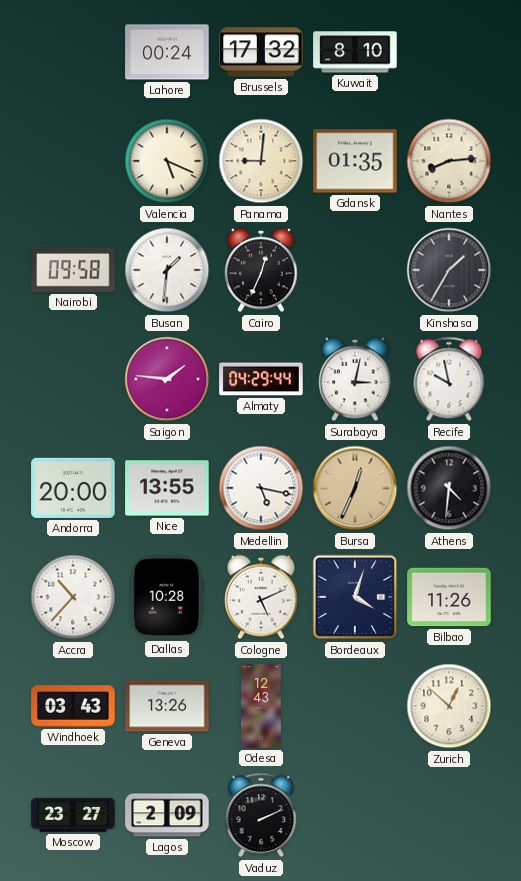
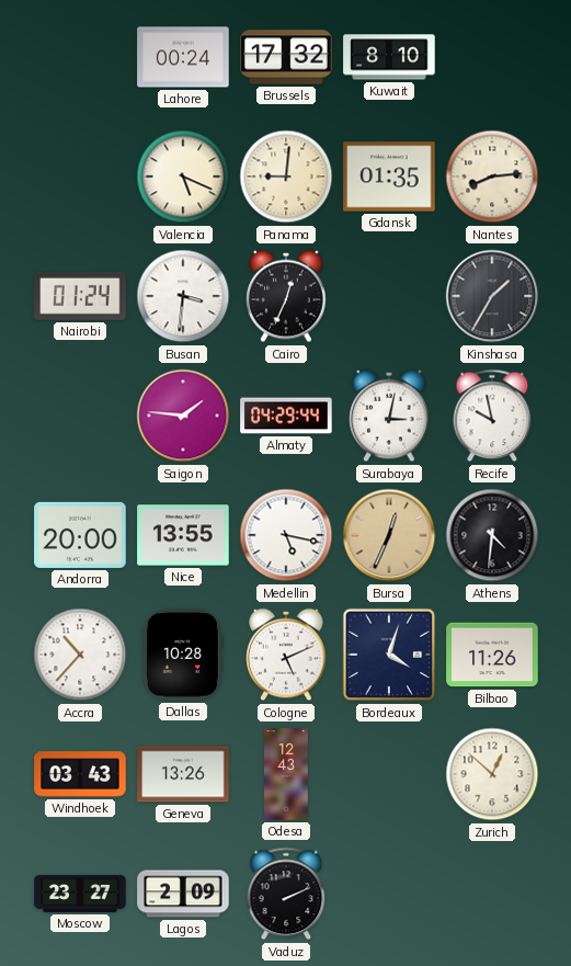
Nairobi: 09:58 -> 01:24
Busan: 1:31 -> 3:31
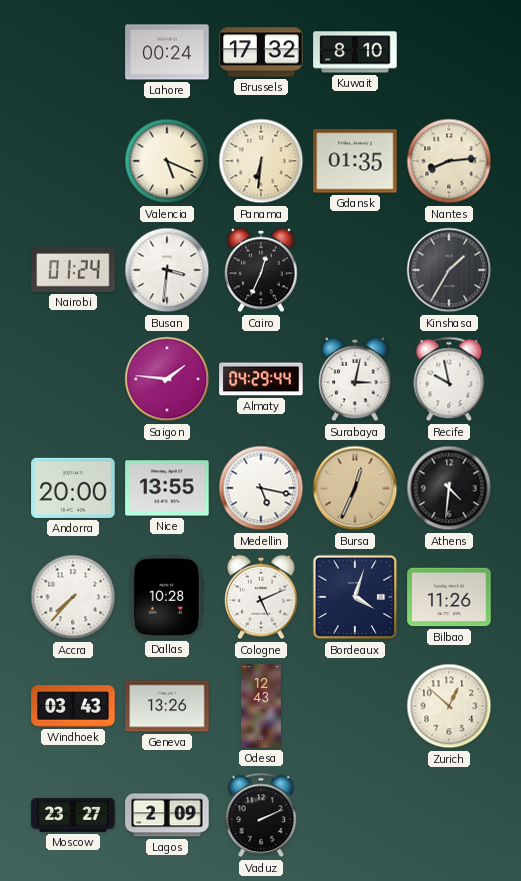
Panama: 9:01 -> 6:31
Accra: 10:37 -> 7:37
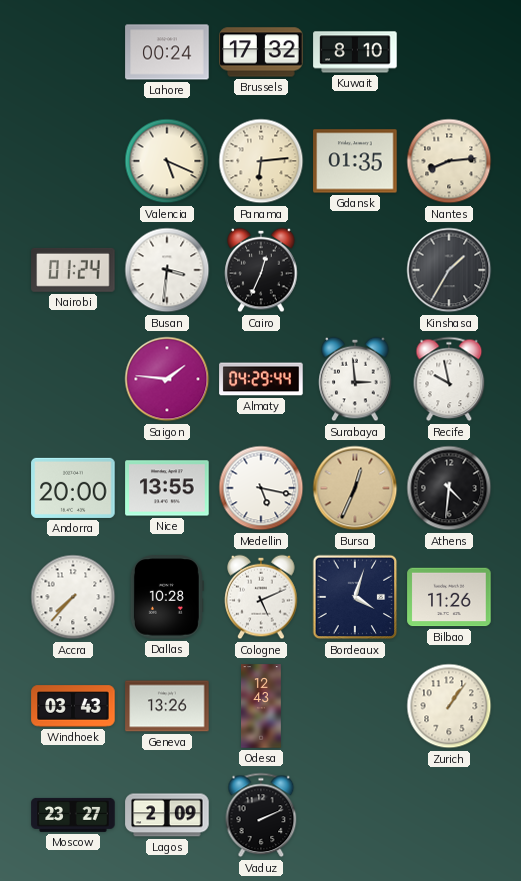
Panama: 6:31 -> 6:14
Surabaya: 3:02 -> 2:59
Zurich: 12:52 -> 1:06
